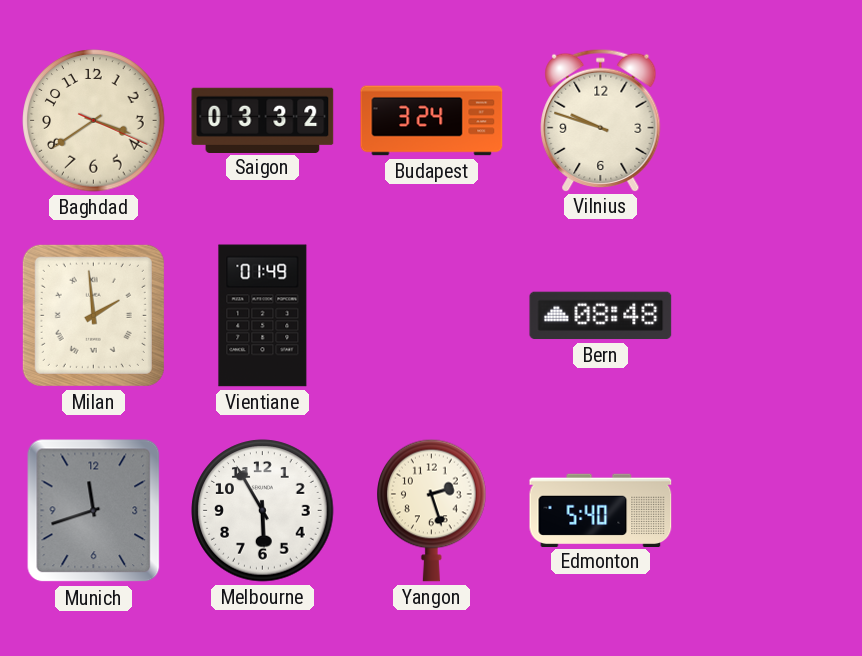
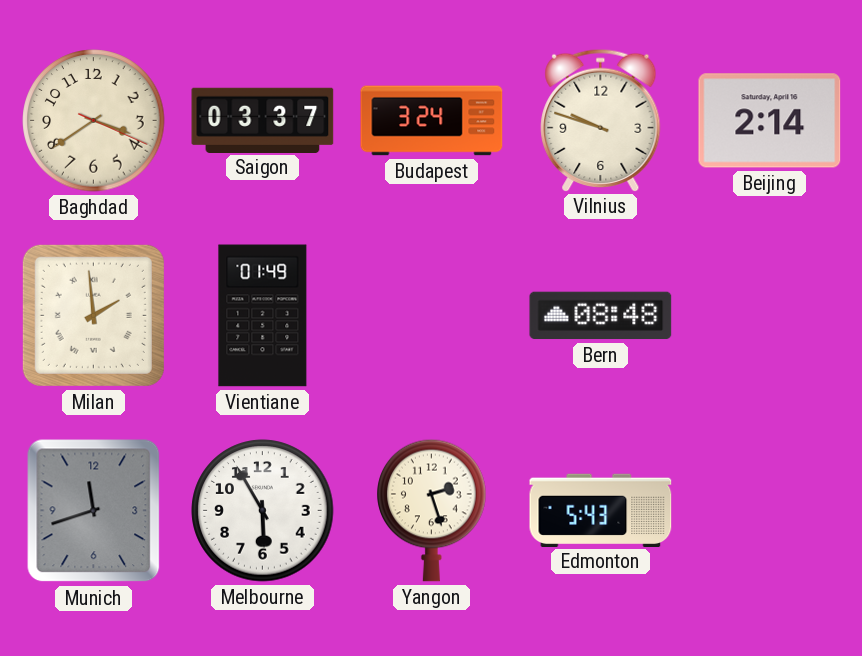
Saigon: 03:32 -> 03:37
Beijing: none -> 2:14
Edmonton: 5:40 -> 5:43
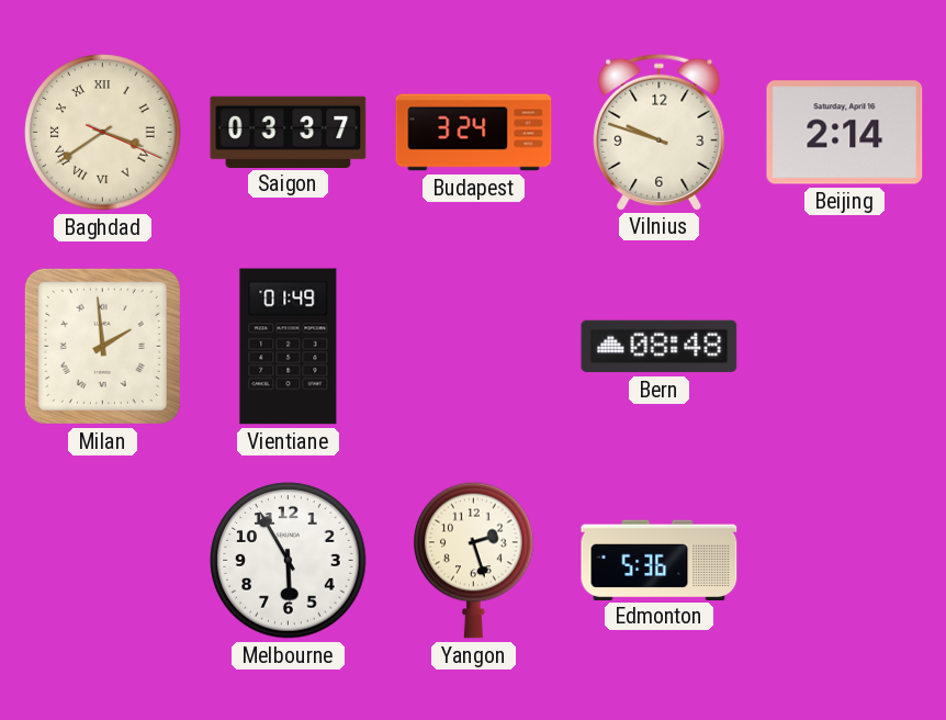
Baghdad numerals: Arabic -> Roman
Munich: 11:42 -> none
Edmonton: 5:43 -> 5:36
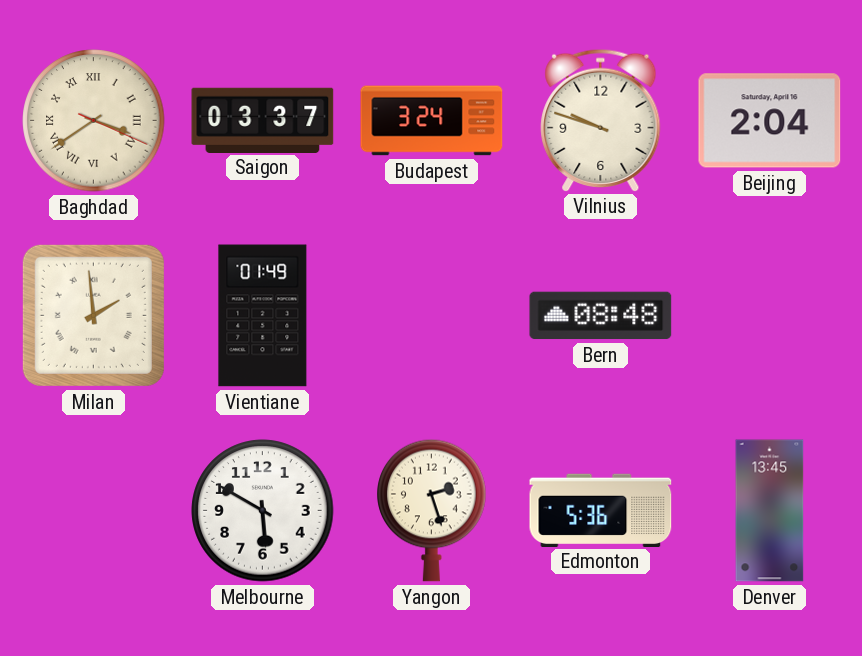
Beijing: 2:14 -> 2:04
Melbourne: 5:55 -> 5:50
Denver: none -> 13:45
